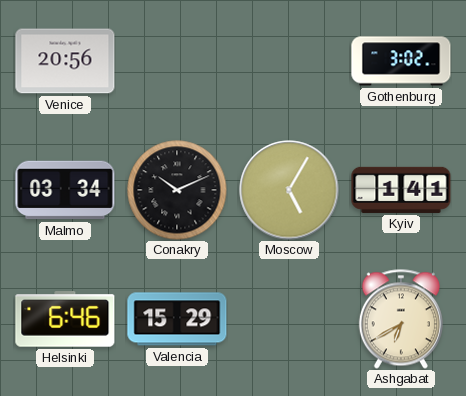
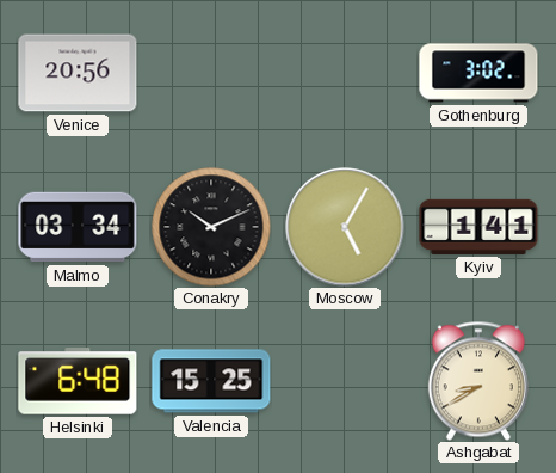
Helsinki: 6:46 -> 6:48
Valencia: 15:29 -> 15:25
Ashgabat: 6:40 -> 8:40
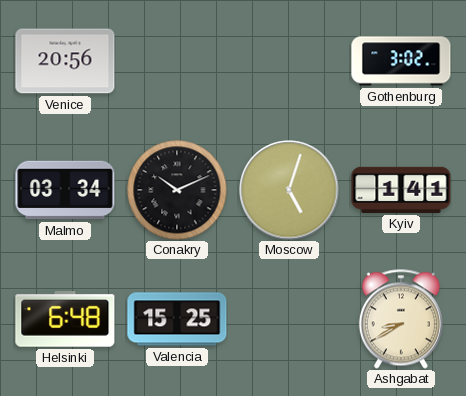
Moscow: 5:05 -> 5:03
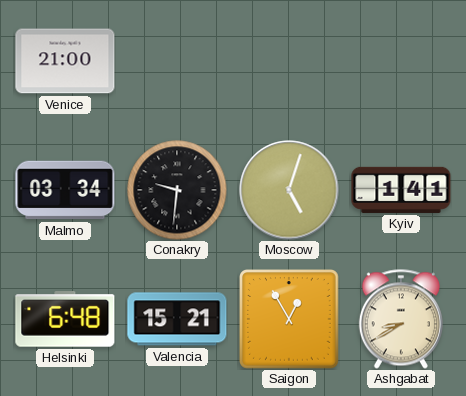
Venice: 20:56 -> 21:00
Gothenburg: 3:02 -> none
Conakry: 10:11 -> 9:31
Valencia: 15:25 -> 15:21
Saigon: none -> 12:55
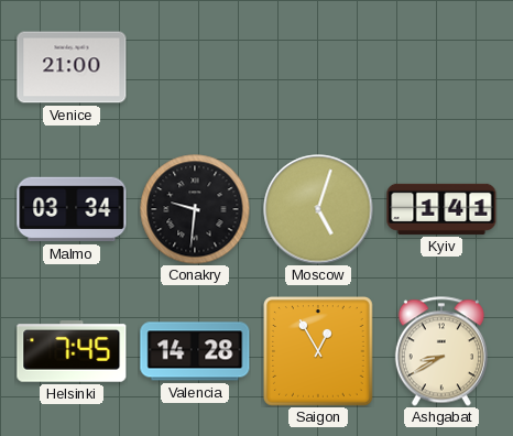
Helsinki: 6:48 -> 7:45
Valencia: 15:21 -> 14:28
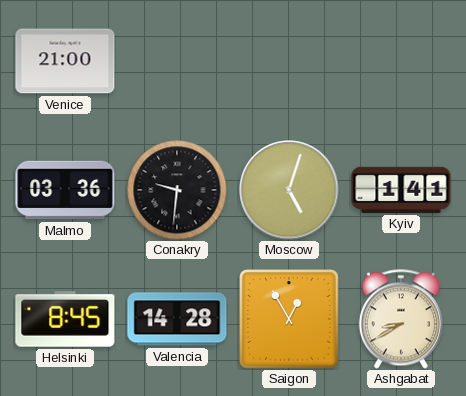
Malmo: 03:34 -> 03:36
Helsinki: 7:45 -> 8:45
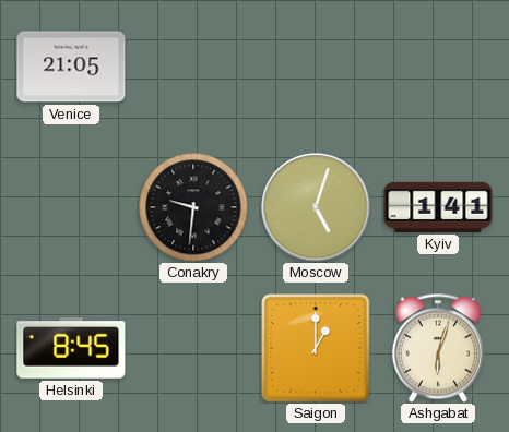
Venice: 21:00 -> 21:05
Malmo: 03:36 -> none
Valencia: 14:28 -> none
Saigon: 12:55 -> 1:00
Ashgabat: 8:40 -> 6:03
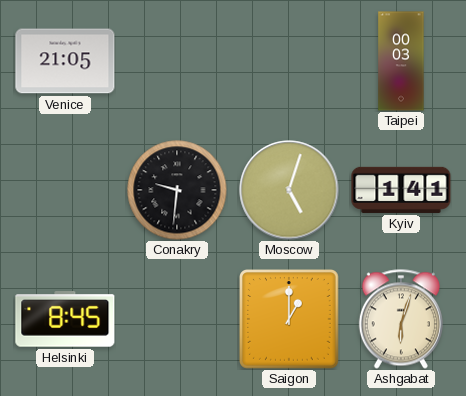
Taipei: none -> 00:03
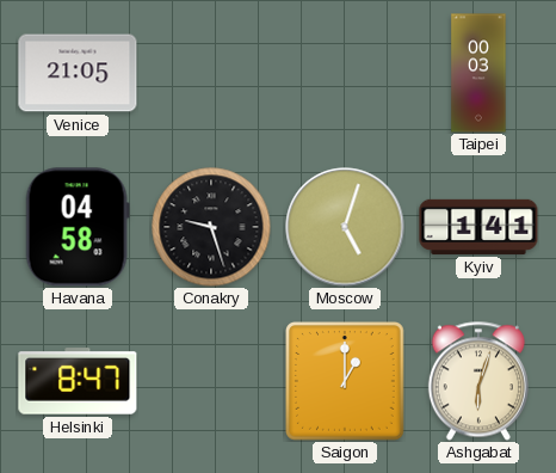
Havana: none -> 04:58
Conakry: 9:31 -> 9:27
Helsinki: 8:45 -> 8:47
